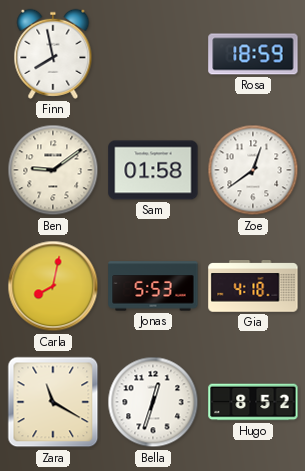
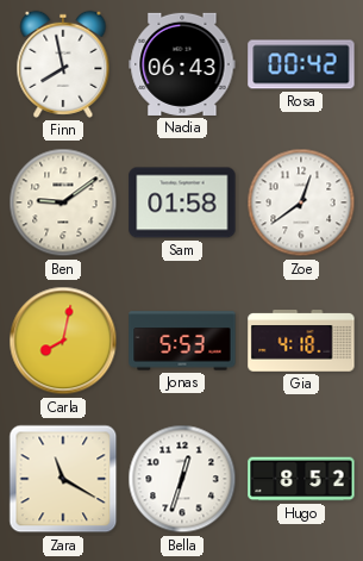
Nadia: none -> 06:43
Rosa: 18:59 -> 00:42
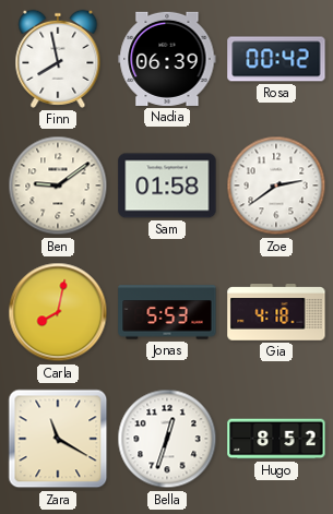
Nadia: 06:43 -> 06:39
Zoe: 12:39 -> 2:39
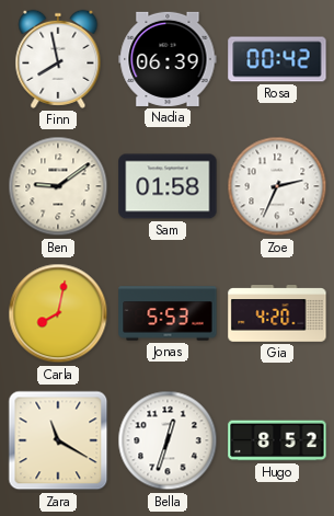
Zoe: 2:39 -> 2:34
Gia: 4:18 -> 4:20
